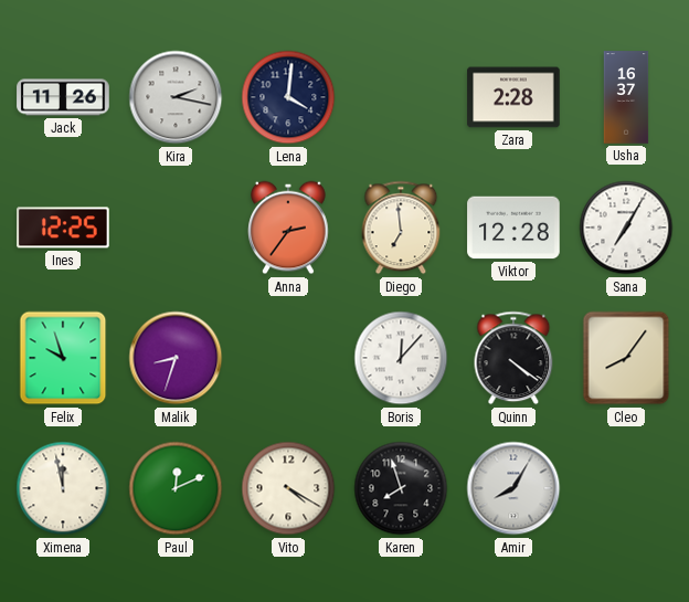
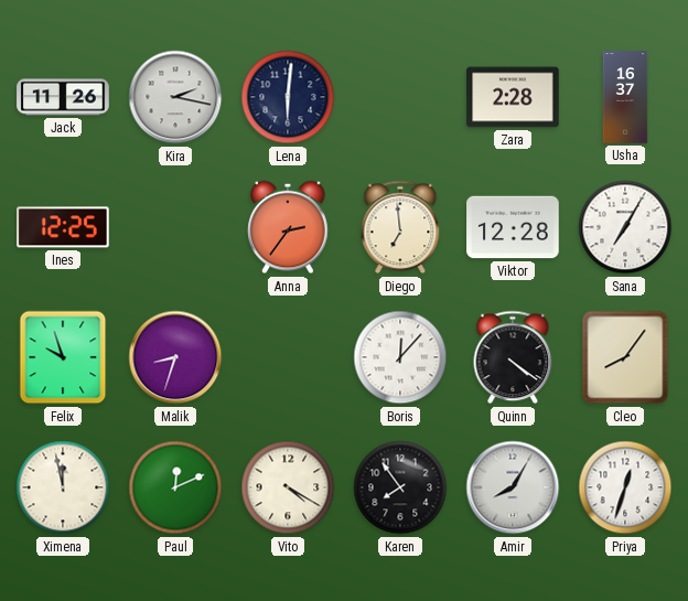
Lena: 4:01 -> 6:01
Karen: 7:57 -> 7:54
Priya: none -> 12:33
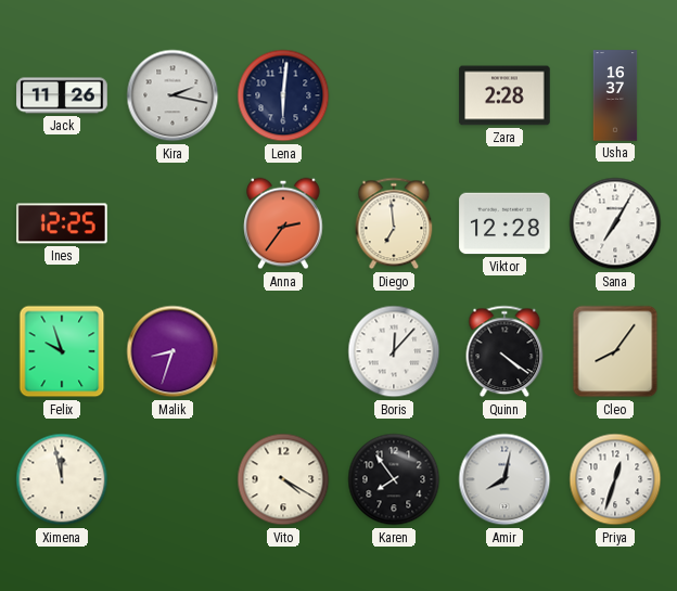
Paul: 12:11 -> none
Amir: 8:05 -> 8:02
